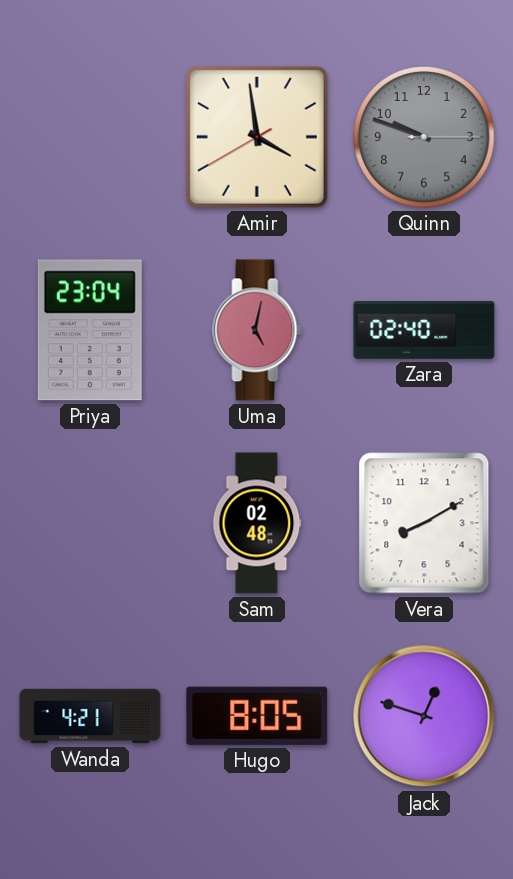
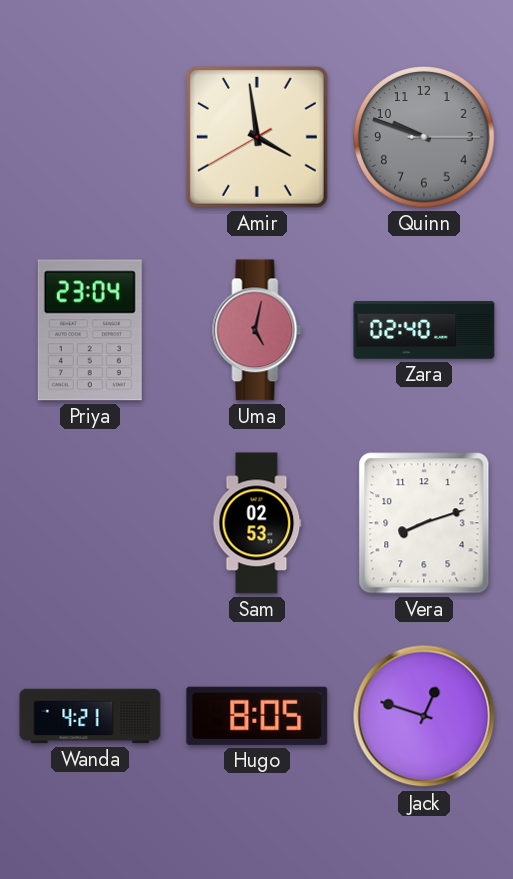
Sam: 02:48 -> 02:53
Vera: 8:10 -> 8:12
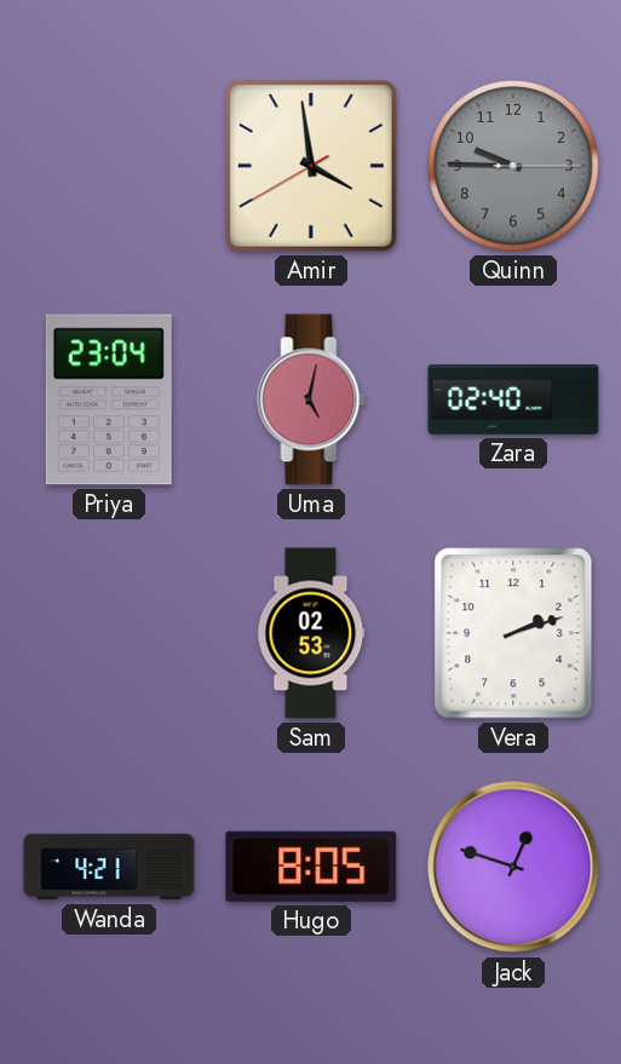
Quinn: 9:48 -> 9:45
Vera: 8:12 -> 2:12
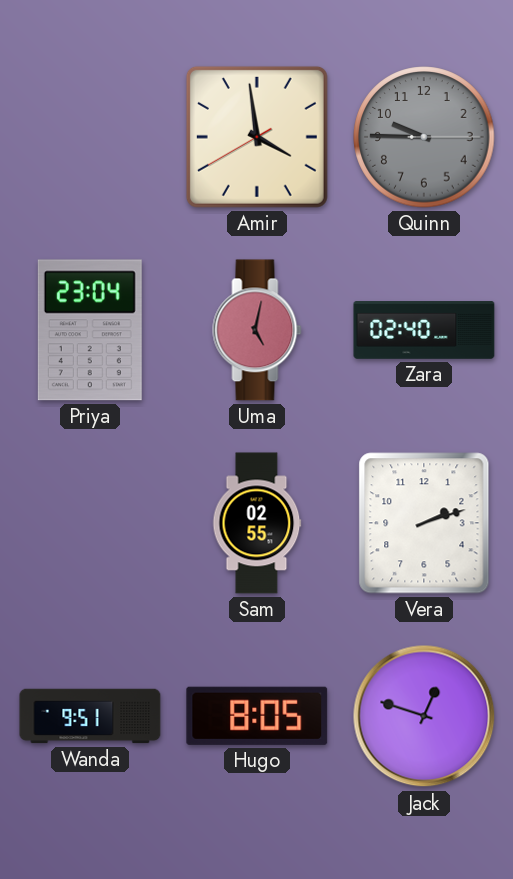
Sam: 02:53 -> 02:55
Wanda: 4:21 -> 9:51
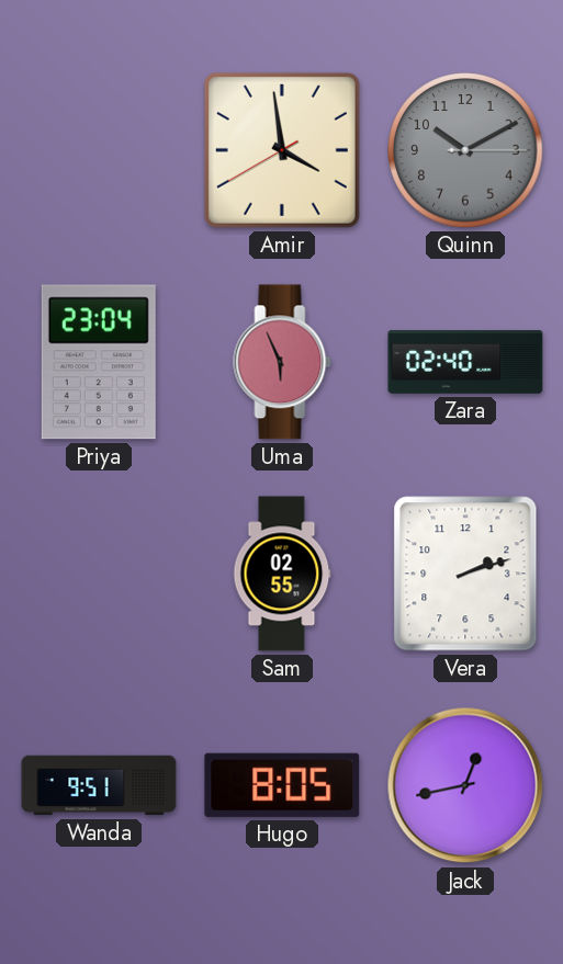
Quinn: 9:45 -> 10:10
Uma: 5:02 -> 5:56
Jack: 12:48 -> 12:43
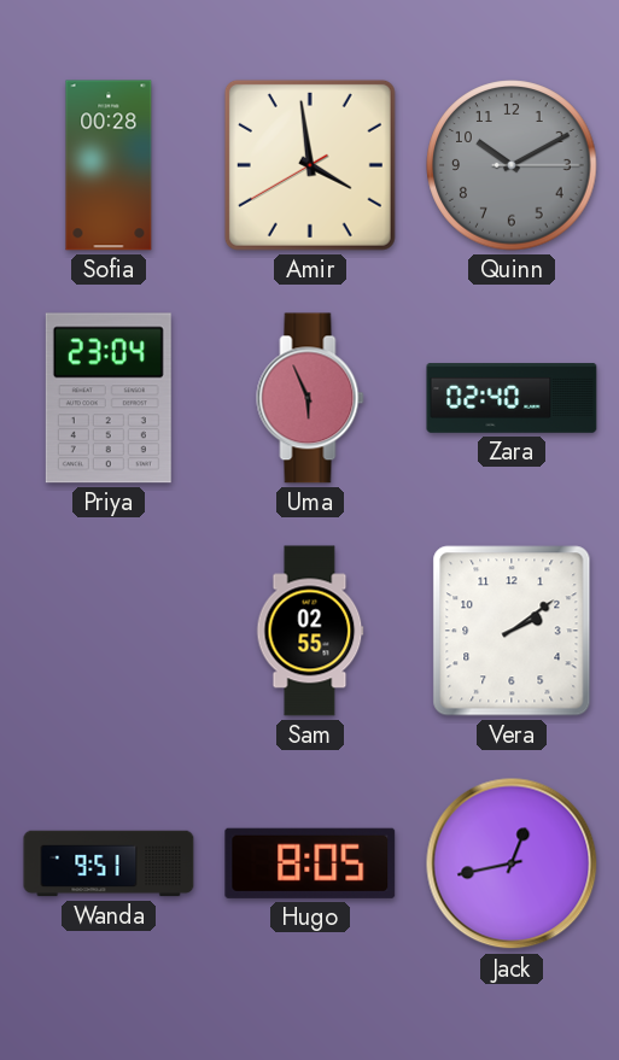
Sofia: none -> 00:28
Vera: 2:12 -> 2:09
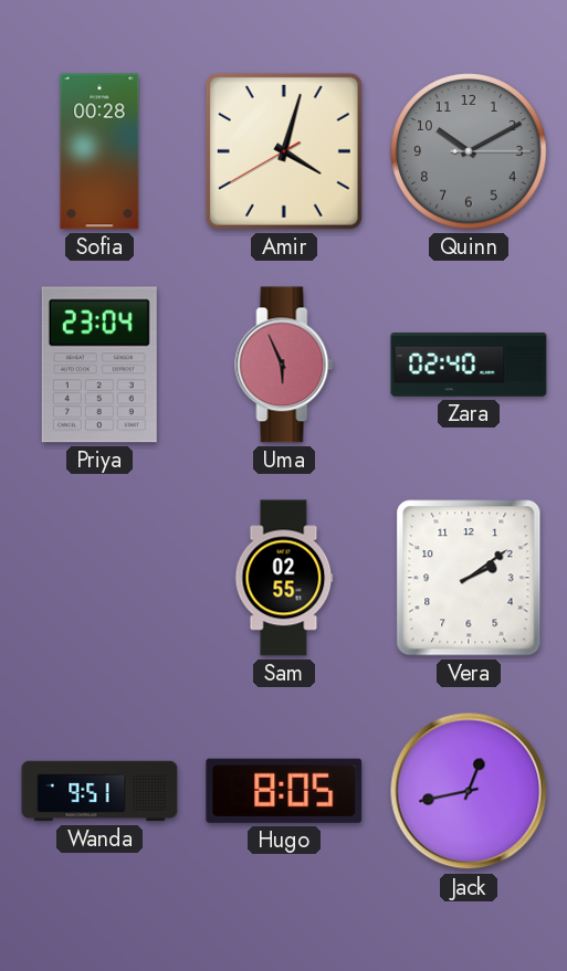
Amir: 3:58 -> 4:02
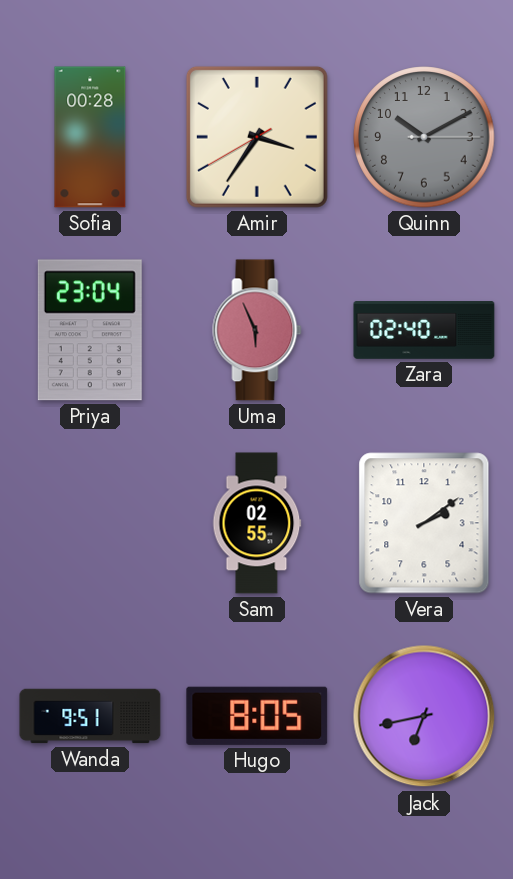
Amir: 4:02 -> 3:35
Jack: 12:43 -> 6:43
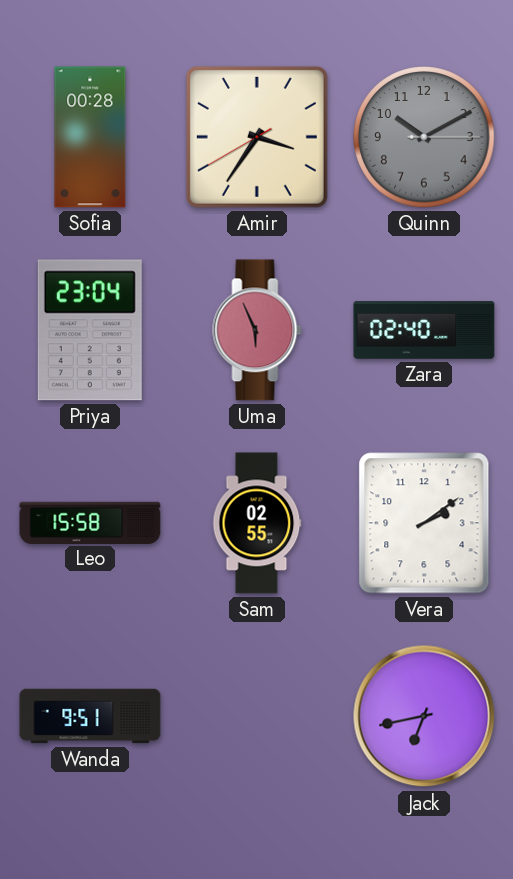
Leo: none -> 15:58
Hugo: 8:05 -> none
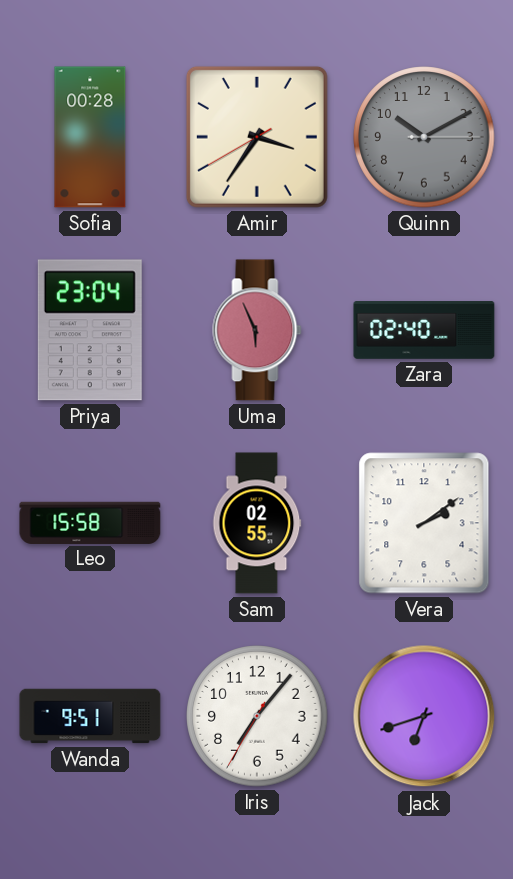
Iris: none -> 7:06
Jack: 6:43 -> 6:42
